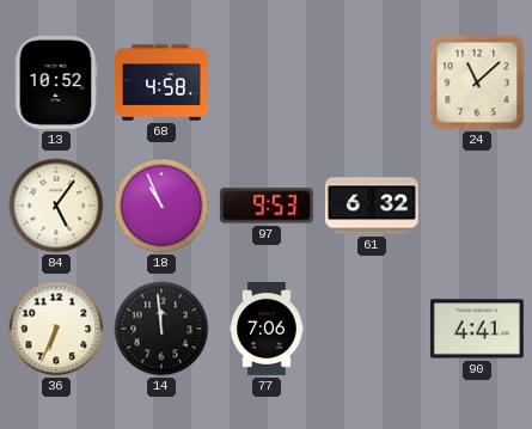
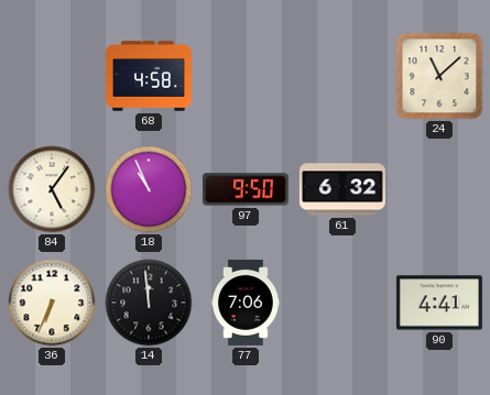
13: 10:52 -> none
97: 9:53 -> 9:50
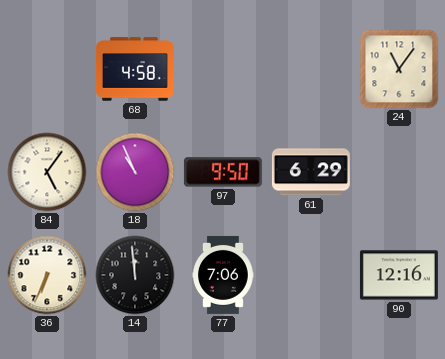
24: 11:08 -> 11:06
61: 6:32 -> 6:29
90: 4:41 -> 12:16
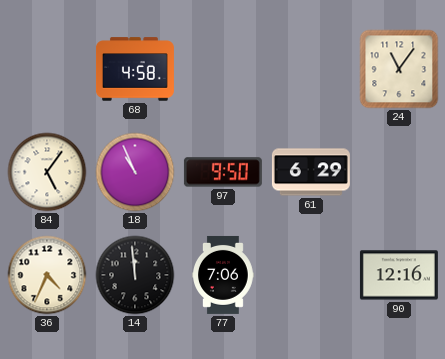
36: 6:34 -> 4:34
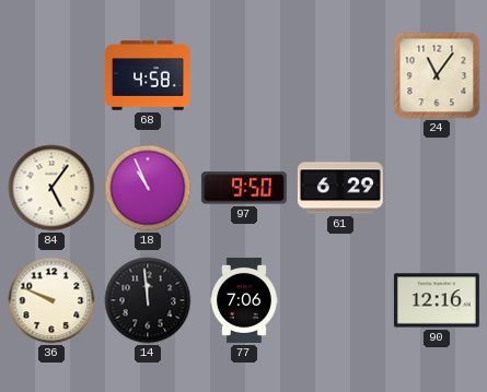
36: 4:34 -> 9:49
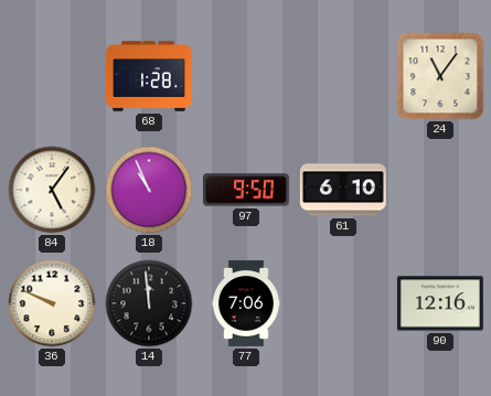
68: 4:58 -> 1:28
61: 6:29 -> 6:10
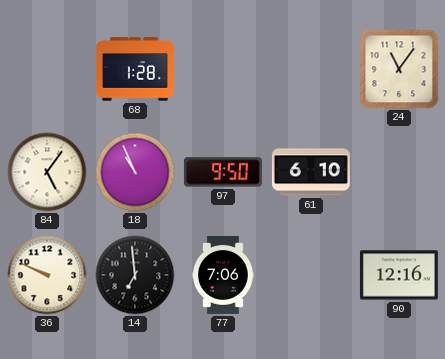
14: 11:59 -> 6:59
